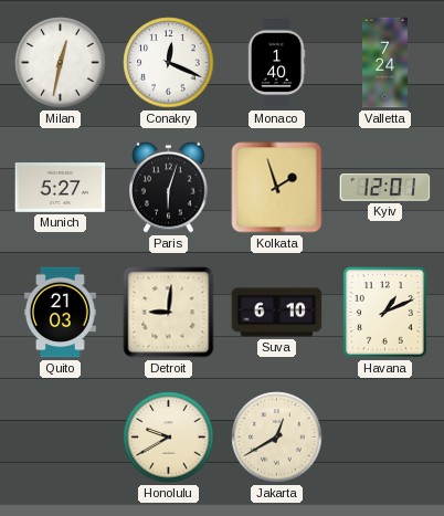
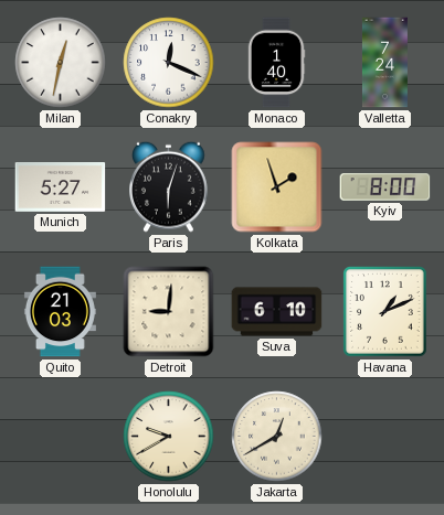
Kyiv: 12:01 -> 8:00
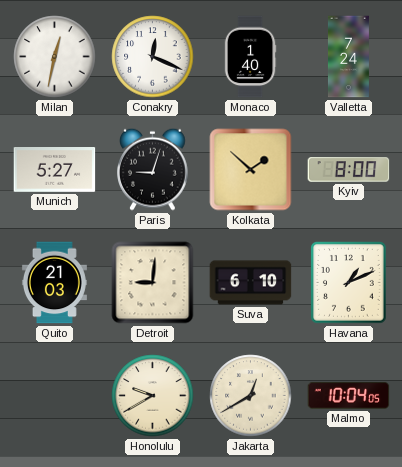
Paris: 6:03 -> 9:03
Kolkata: 1:57 -> 1:52
Malmo: none -> 10:04
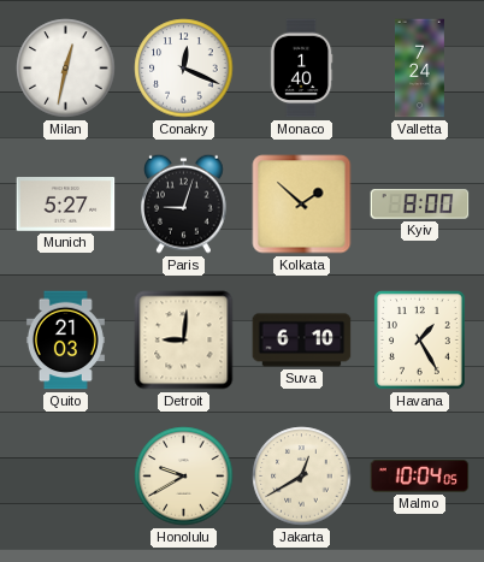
Havana: 1:11 -> 1:25
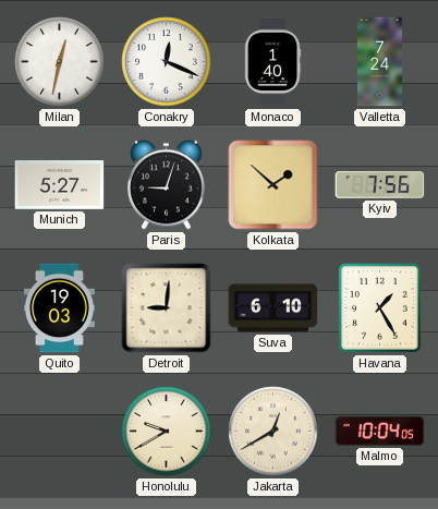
Kyiv: 8:00 -> 7:56
Quito: 21:03 -> 19:03
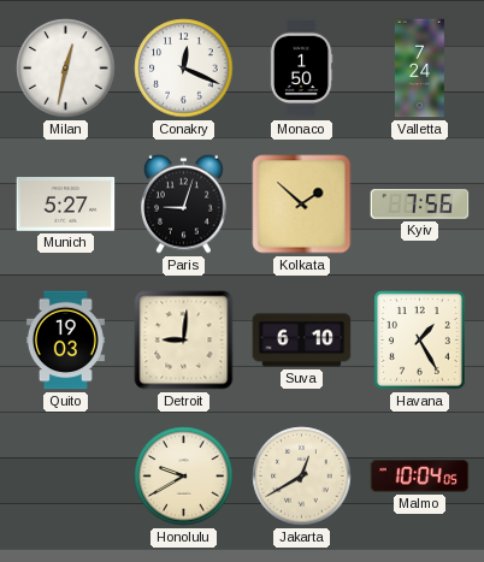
Monaco: 1:40 -> 1:50
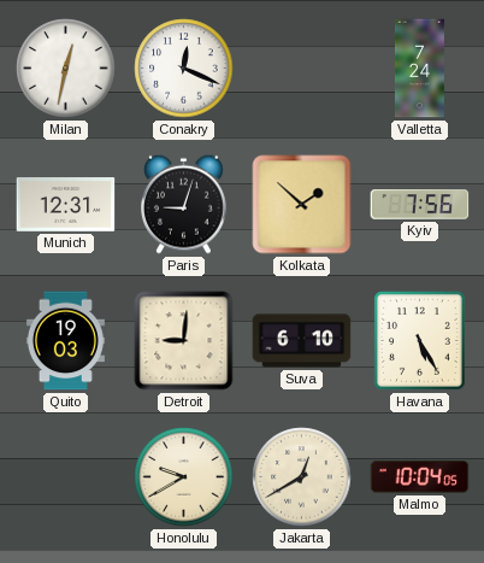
Monaco: 1:50 -> none
Munich: 5:27 -> 12:31
Havana: 1:25 -> 5:25
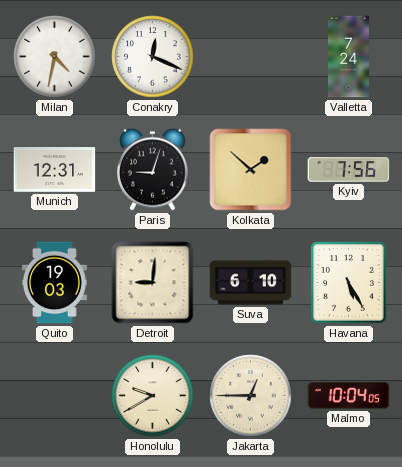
Milan: 12:32 -> 4:32
Jakarta: 12:40 -> 12:45
